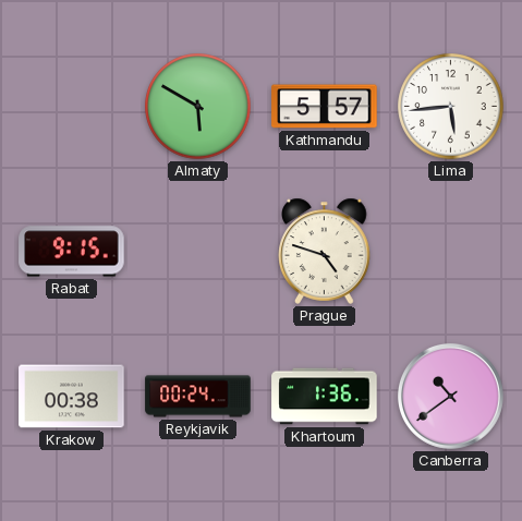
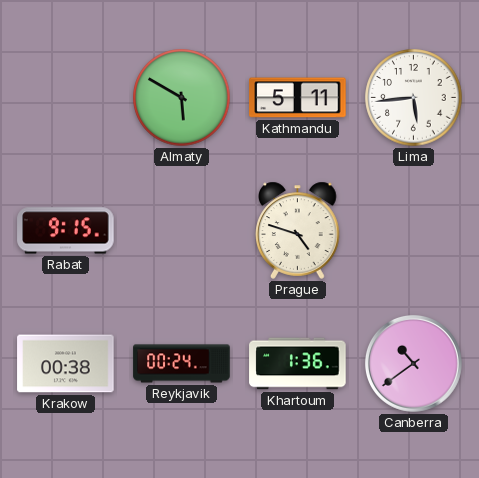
Kathmandu: 5:57 -> 5:11
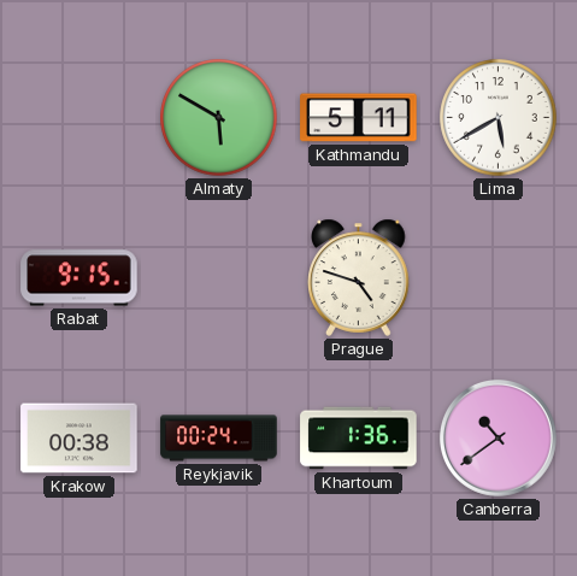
Lima: 5:44 -> 5:40
